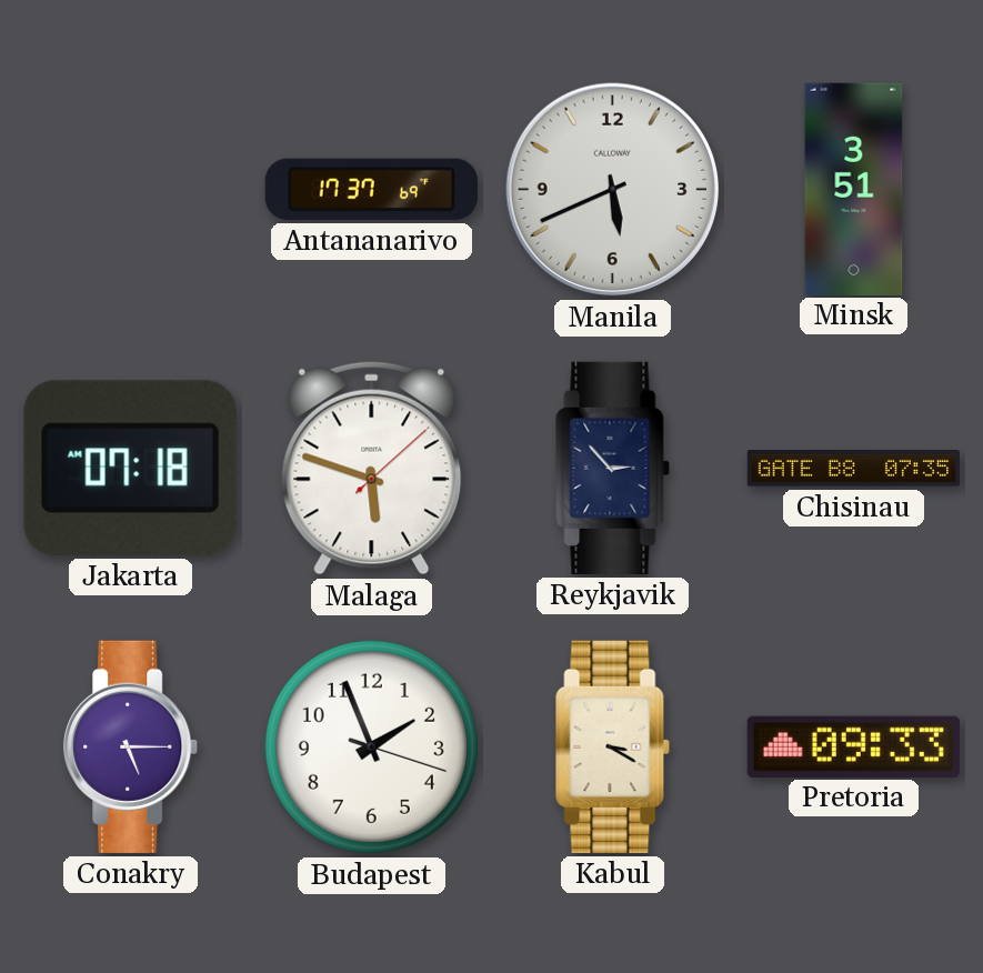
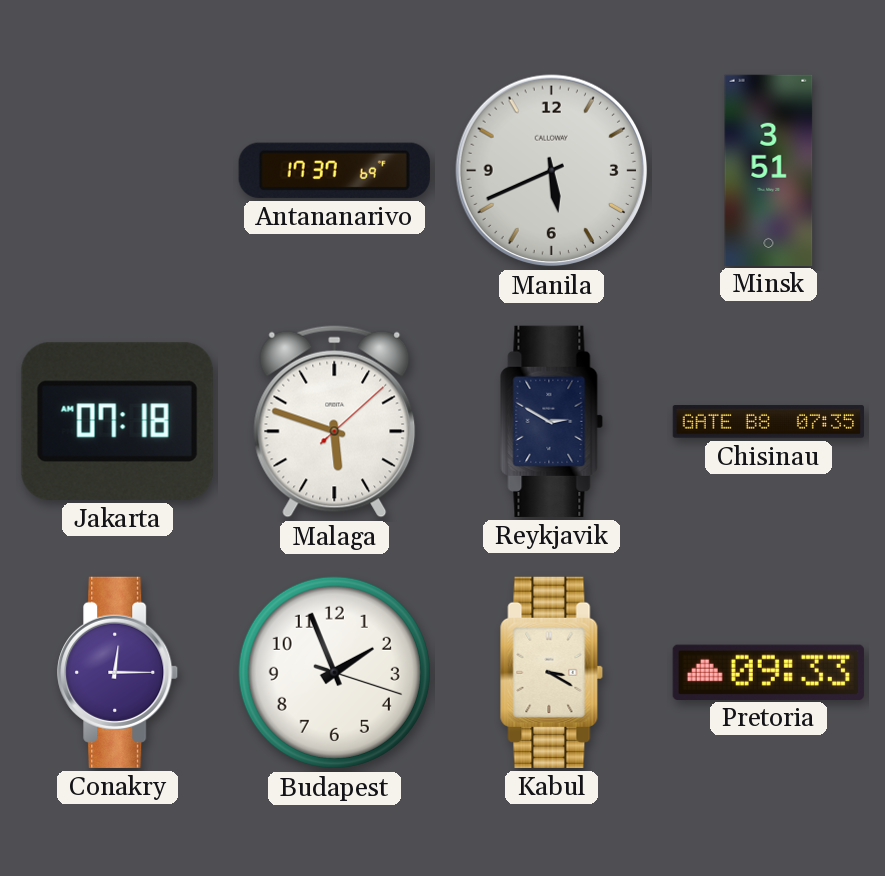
Reykjavik: 2:53 -> 2:50
Conakry: 5:15 -> 12:15
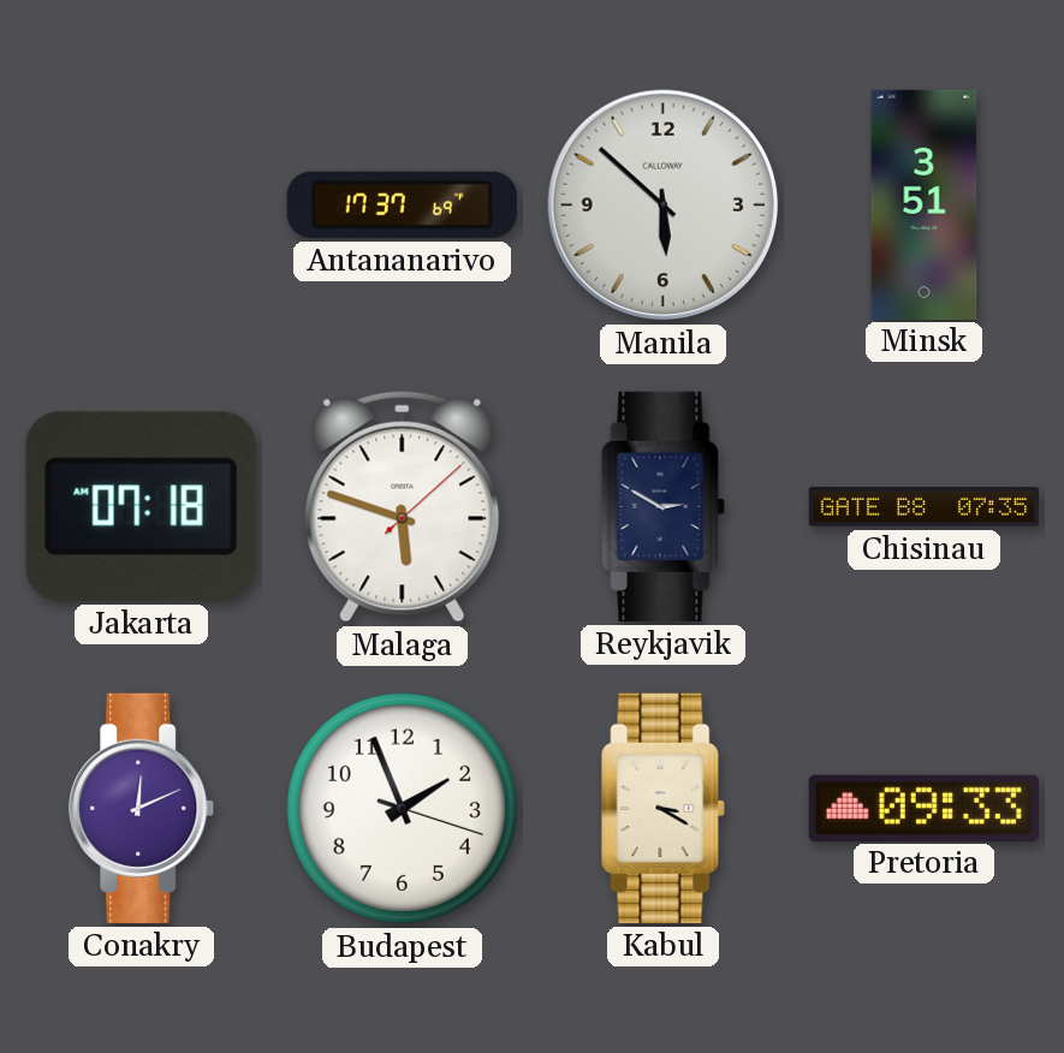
Manila: 5:41 -> 5:52
Conakry: 12:15 -> 12:11
